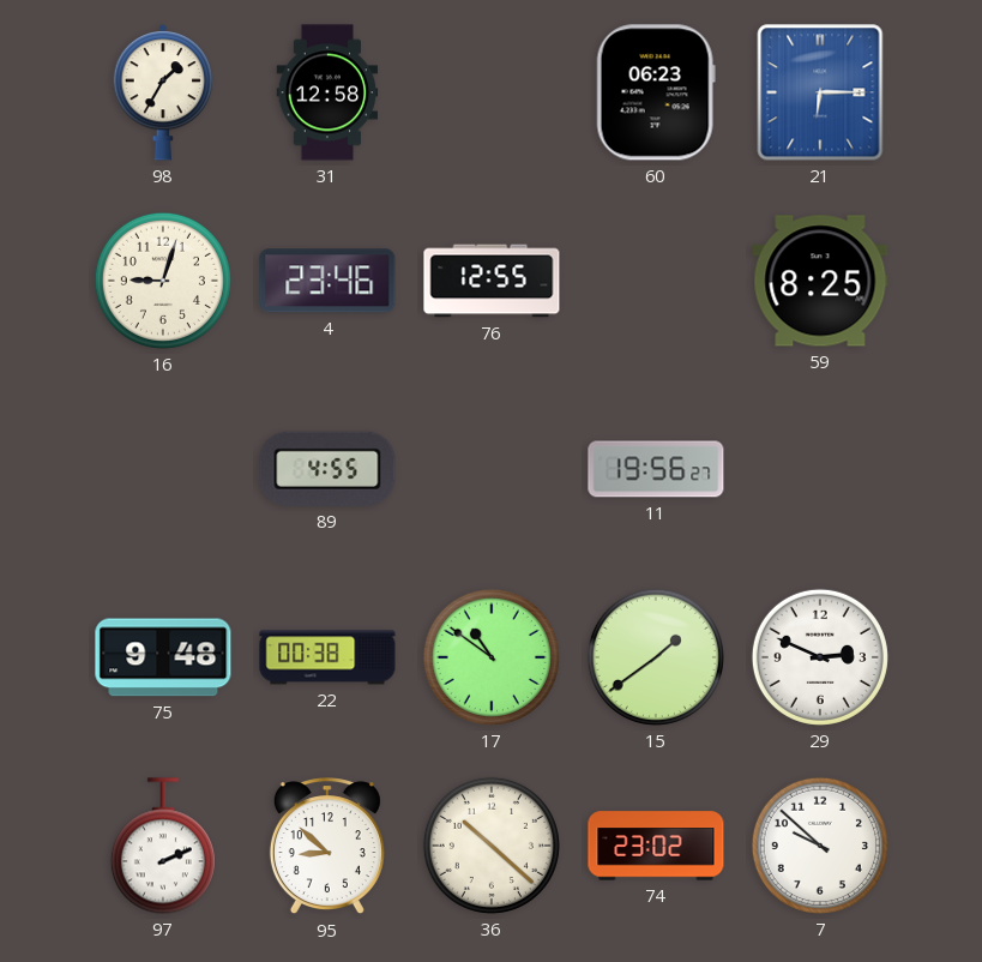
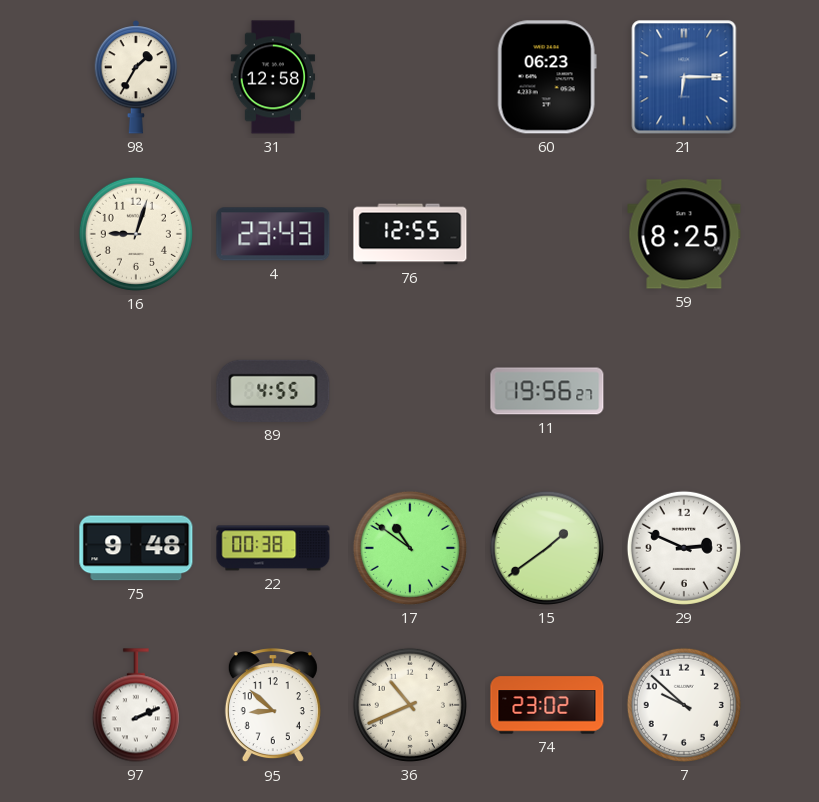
4: 23:46 -> 23:43
36: 10:22 -> 10:41
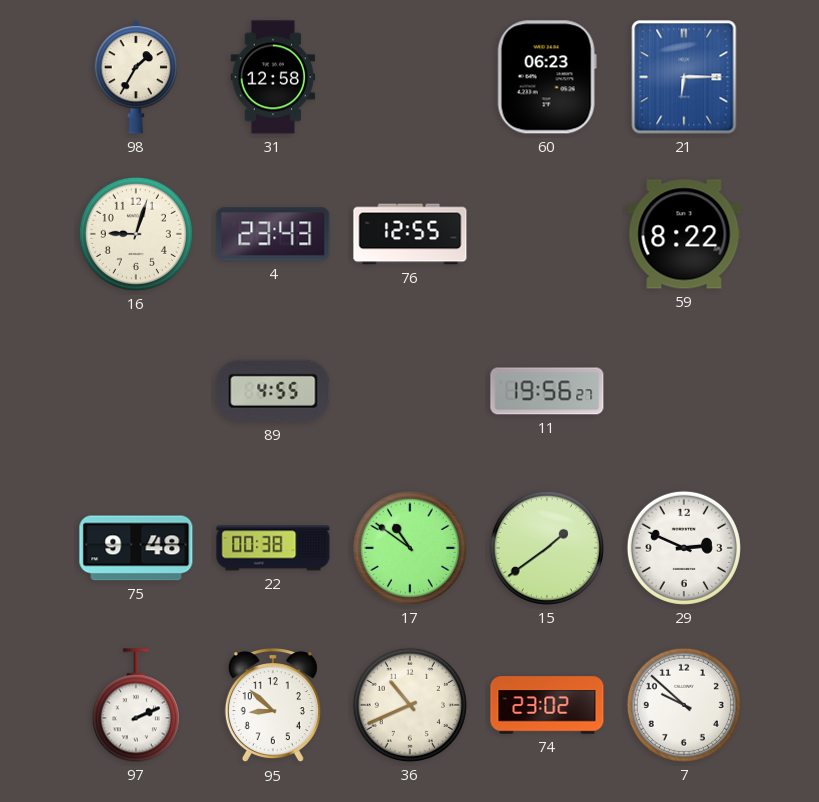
59: 8:25 -> 8:22
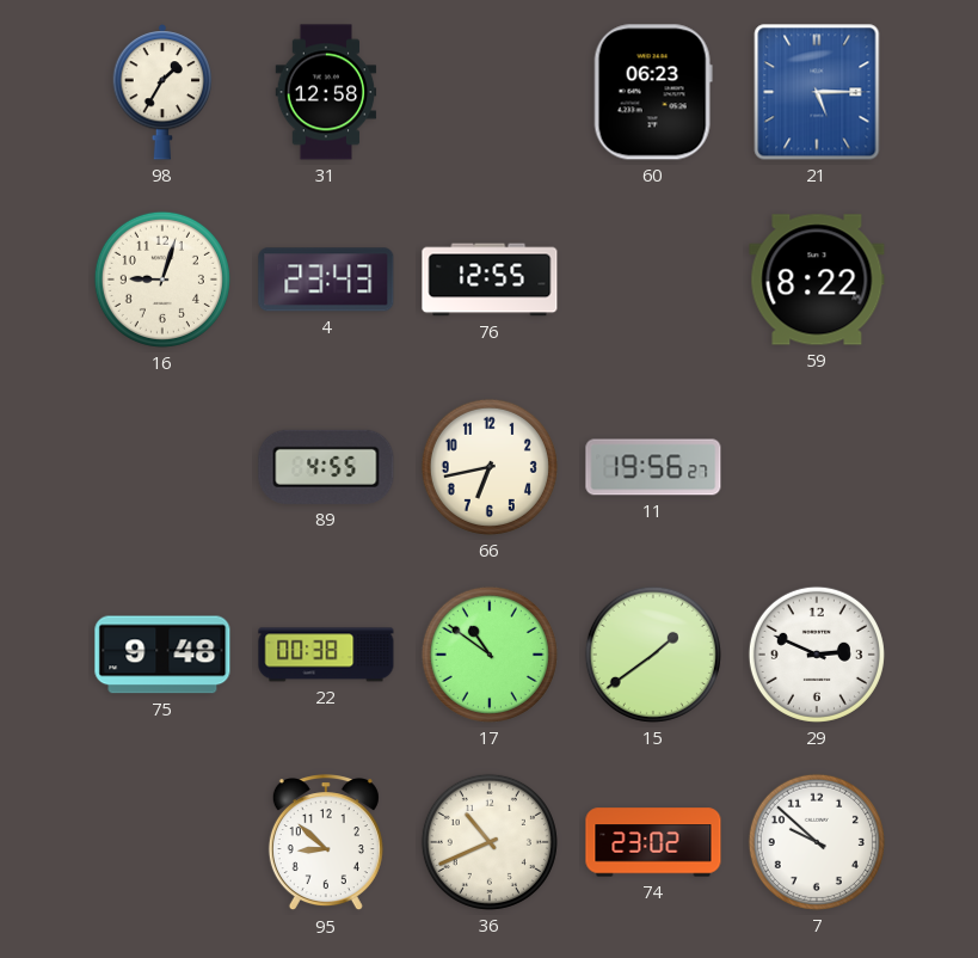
21: 6:15 -> 5:15
66: none -> 6:43
97: 2:11 -> none
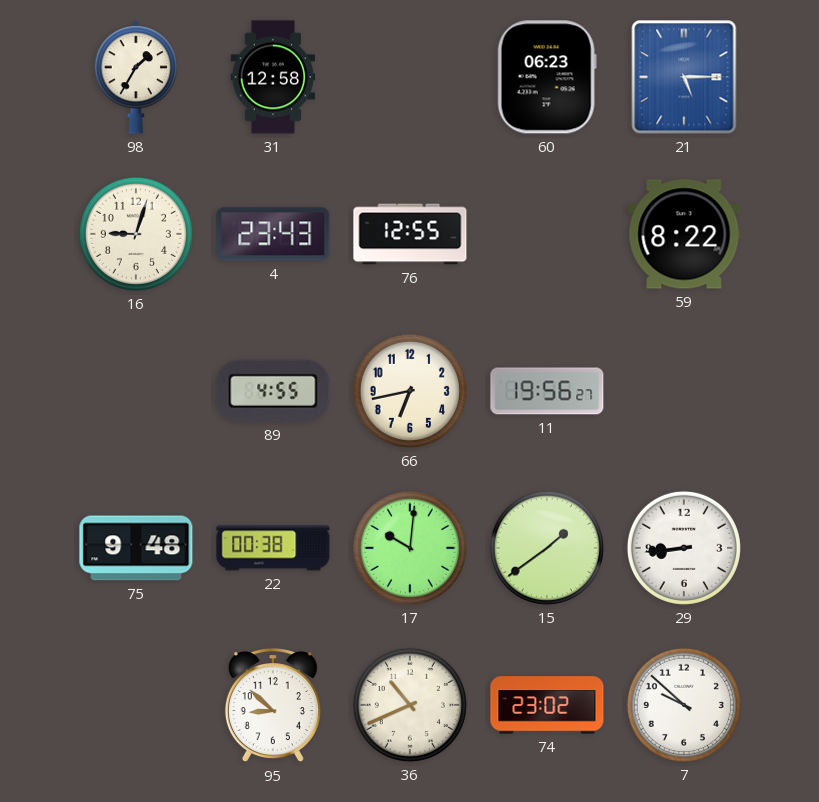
17: 10:51 -> 10:01
29: 2:49 -> 8:44
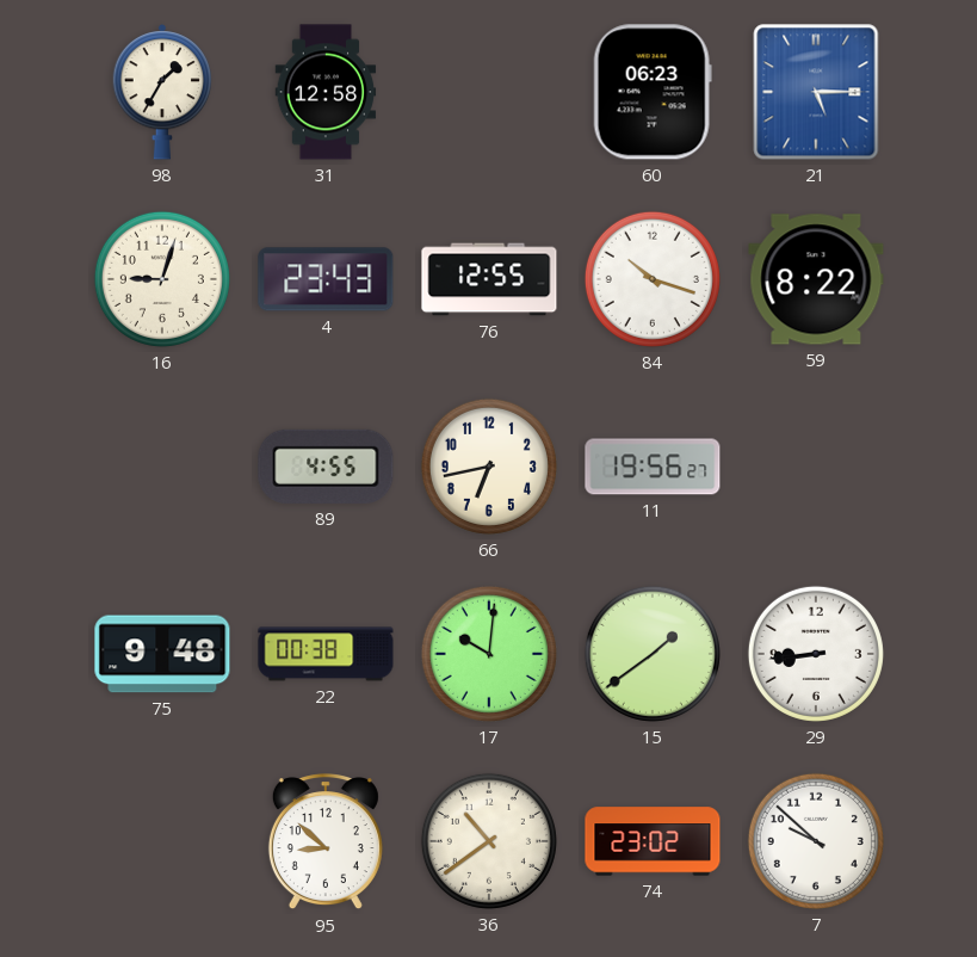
84: none -> 10:18
36: 10:41 -> 10:39
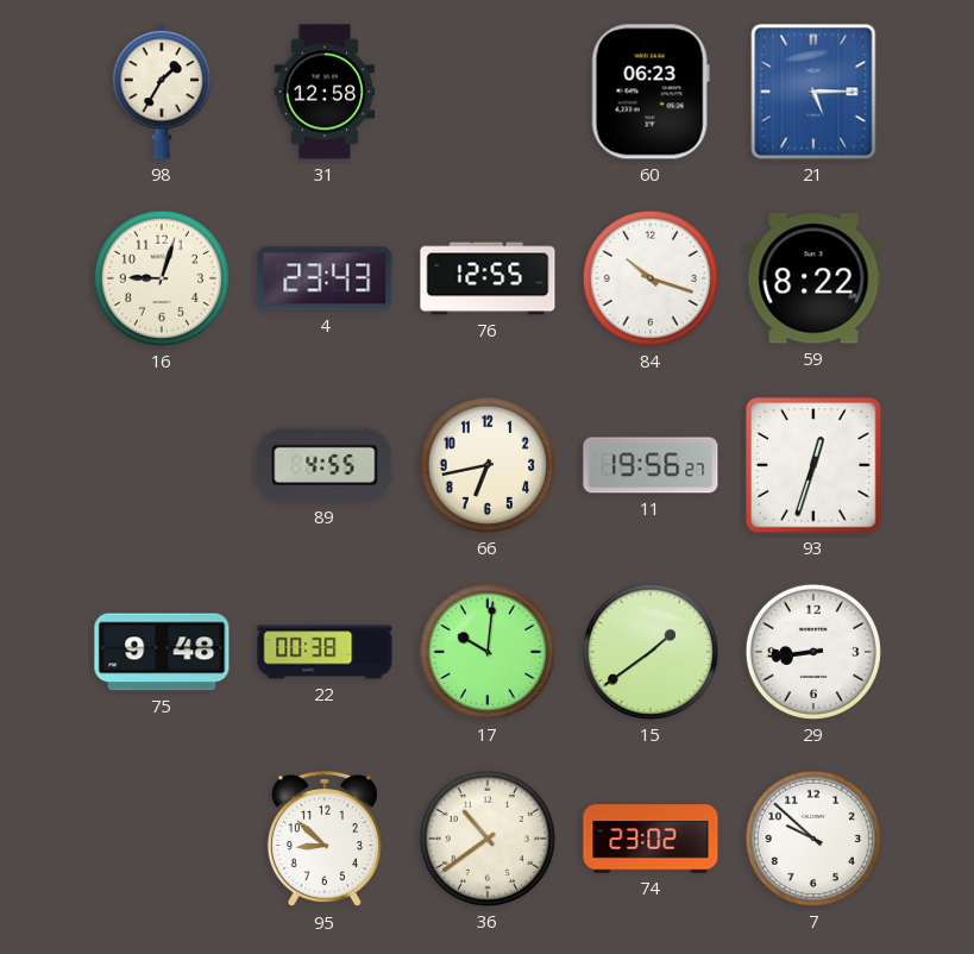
93: none -> 12:33
